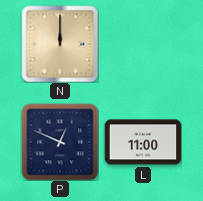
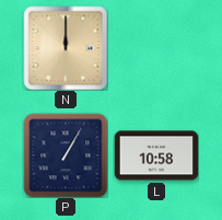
P: 12:49 -> 1:05
L: 11:00 -> 10:58
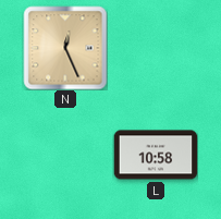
N: 12:00 -> 12:26
P: 1:05 -> none
